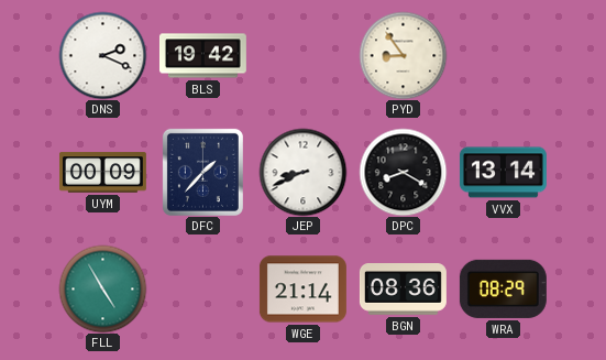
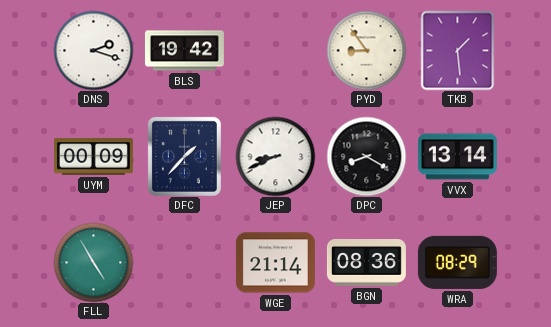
DNS: 2:19 -> 2:18
TKB: none -> 1:29
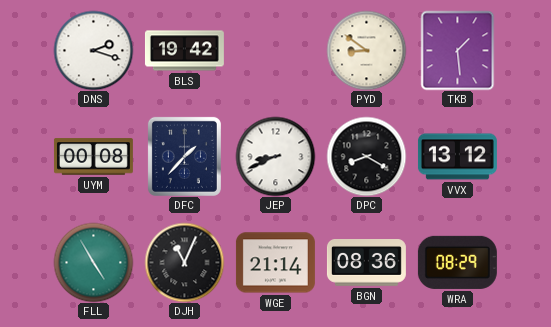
PYD: 8:54 -> 8:51
UYM: 00:09 -> 00:08
VVX: 13:14 -> 13:12
DJH: none -> 11:04
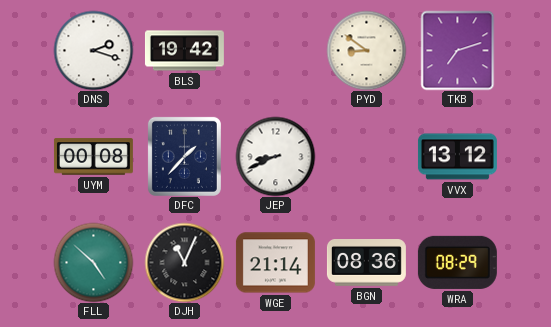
TKB: 1:29 -> 7:12
DPC: 8:20 -> none
FLL: 4:55 -> 4:52
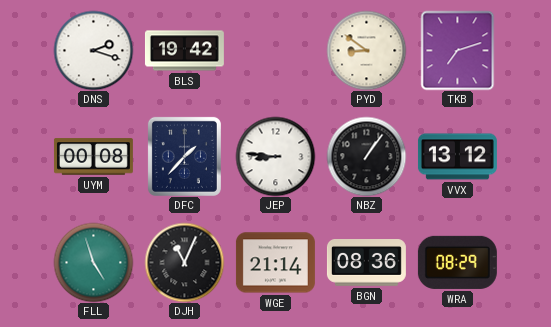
JEP: 8:41 -> 8:46
NBZ: none -> 1:06
FLL: 4:52 -> 4:57
